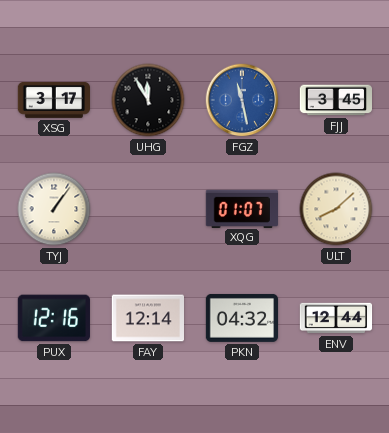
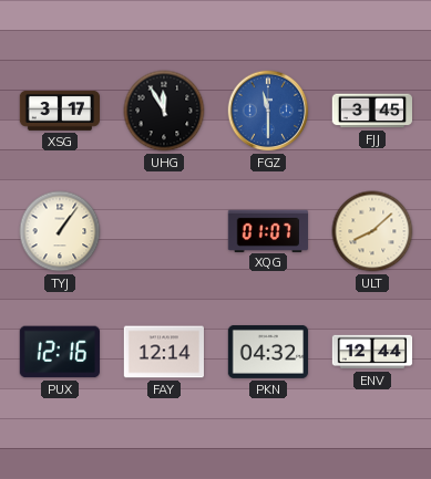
FGZ: 11:28 -> 11:30
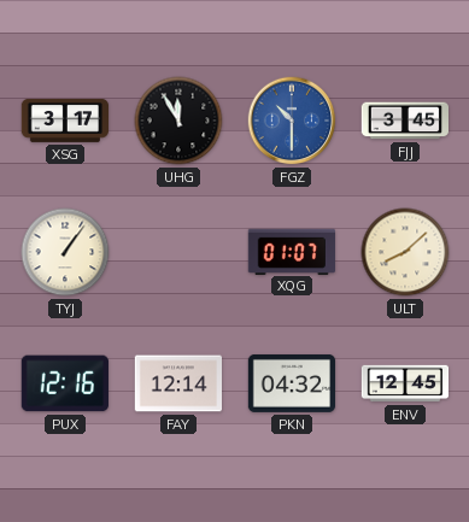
FGZ: 11:30 -> 10:30
ENV: 12:44 -> 12:45
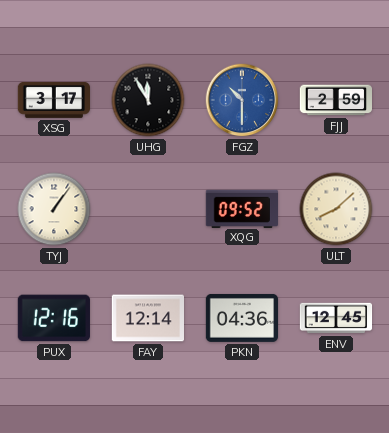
FJJ: 3:45 -> 2:59
XQG: 01:07 -> 09:52
PKN: 04:32 -> 04:36
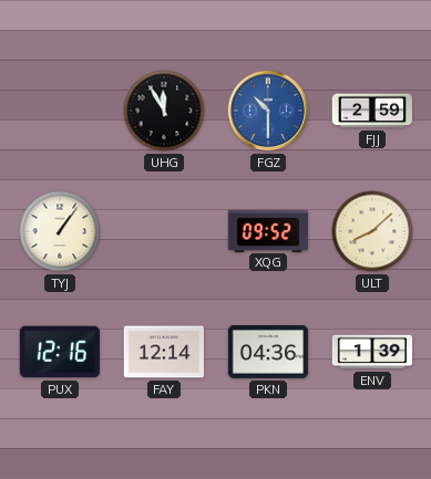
XSG: 3:17 -> none
ENV: 12:45 -> 1:39
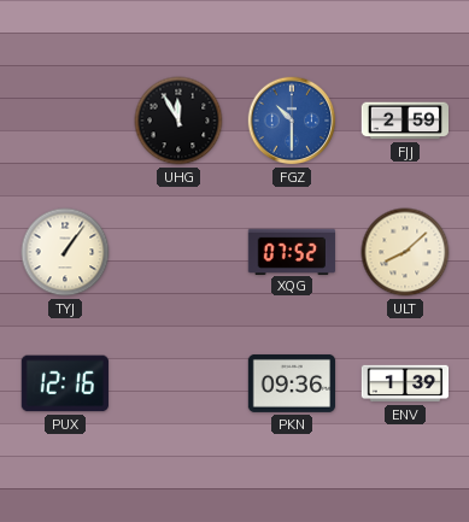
XQG: 09:52 -> 07:52
FAY: 12:14 -> none
PKN: 04:36 -> 09:36
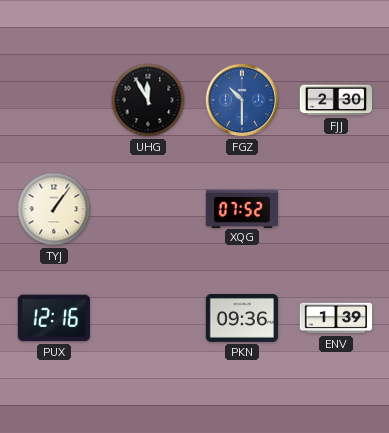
FJJ: 2:59 -> 2:30
ULT: 8:08 -> none
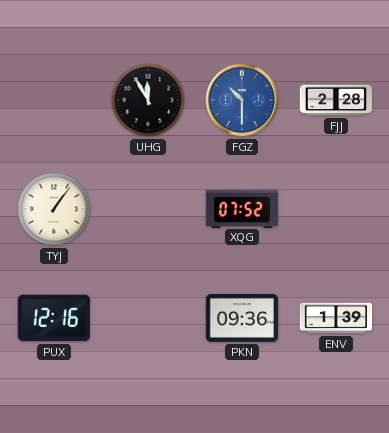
FJJ: 2:30 -> 2:28
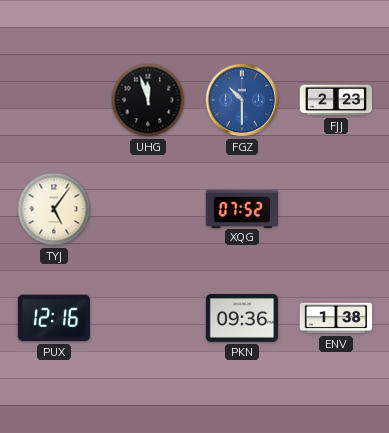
UHG: 11:55 -> 11:57
FJJ: 2:28 -> 2:23
TYJ: 1:06 -> 5:06
ENV: 1:39 -> 1:38
